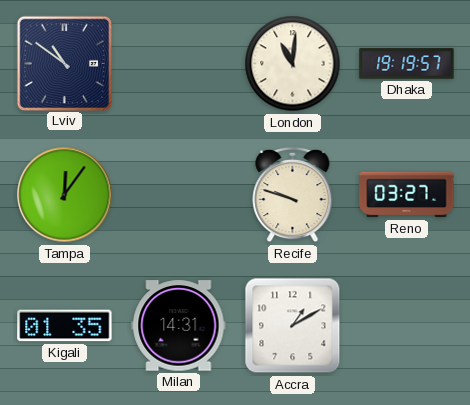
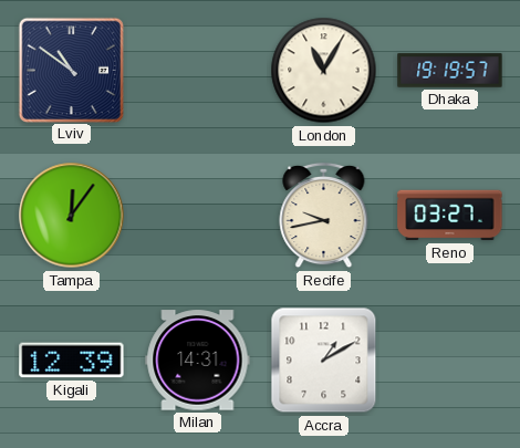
London: 11:01 -> 11:05
Recife: 9:48 -> 9:43
Kigali: 01:35 -> 12:39
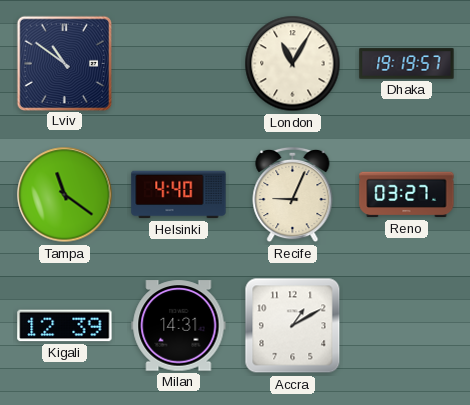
Tampa: 12:06 -> 11:21
Helsinki: none -> 4:40
Recife: 9:43 -> 9:04
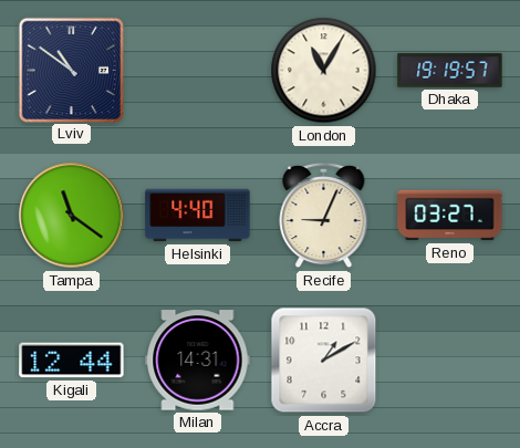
Kigali: 12:39 -> 12:44
